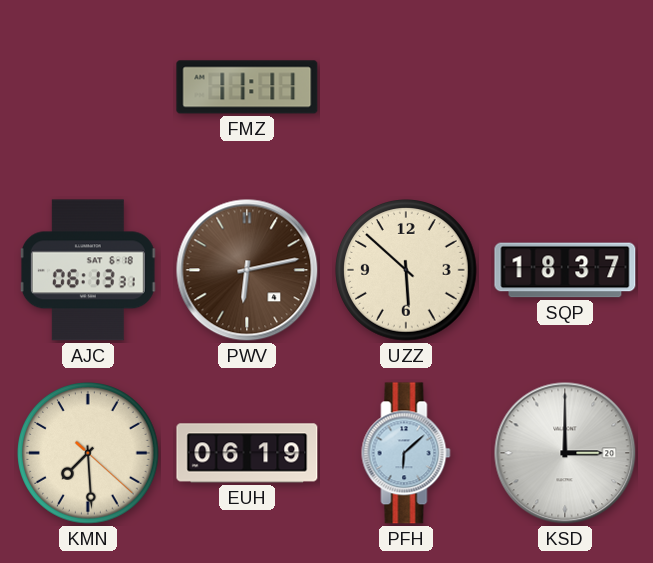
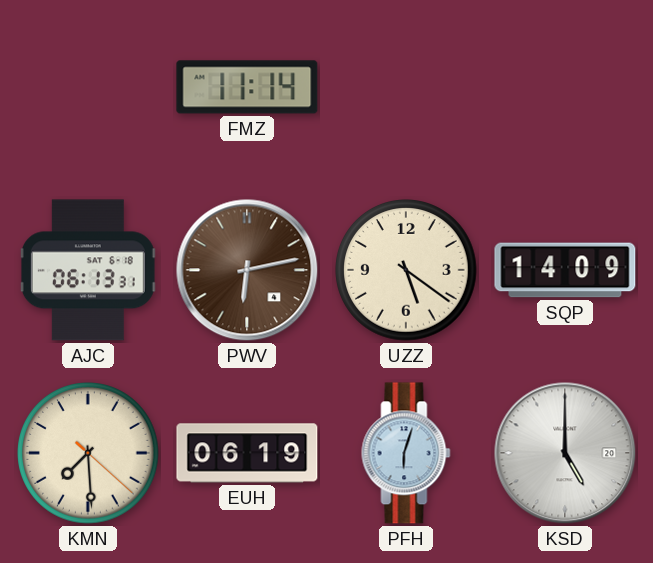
FMZ: 11:11 -> 11:14
UZZ: 5:52 -> 5:21
SQP: 18:37 -> 14:09
PFH: 6:08 -> 6:03
KSD: 3:00 -> 5:00
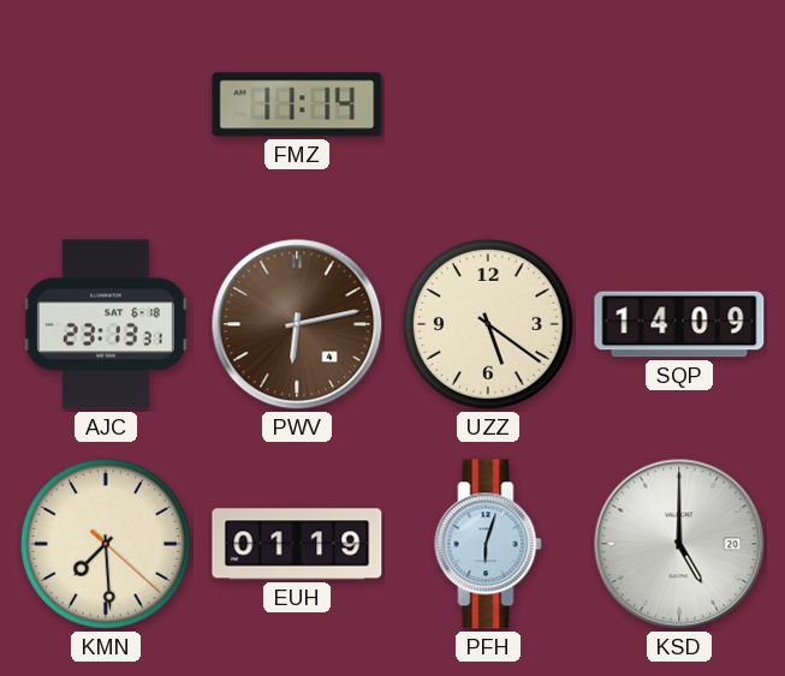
AJC: 06:13 -> 23:13
EUH: 06:19 -> 01:19
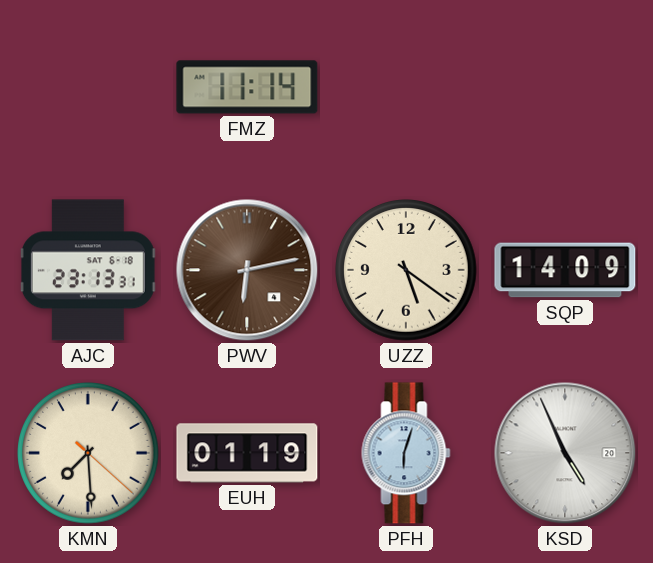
KSD: 5:00 -> 4:56
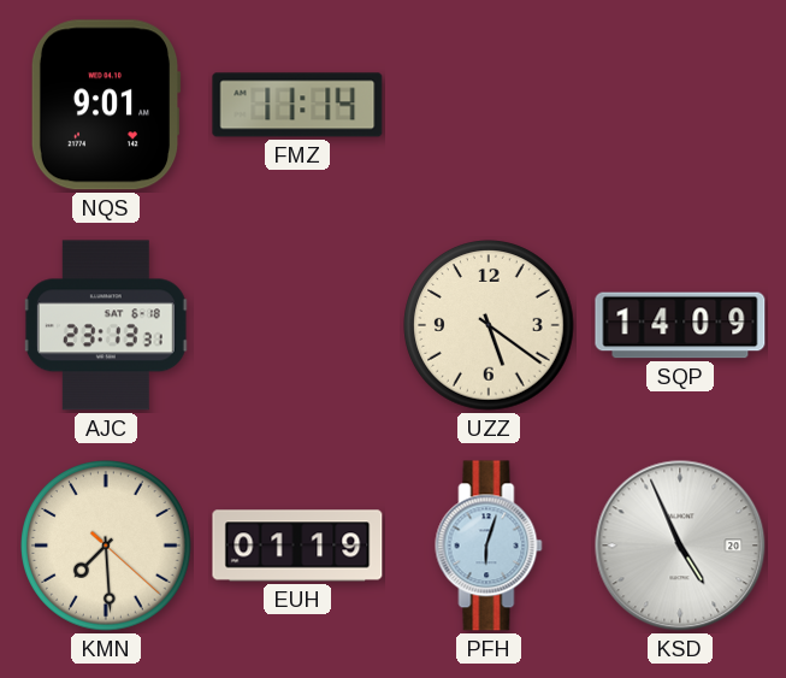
NQS: none -> 9:01
PWV: 6:13 -> none
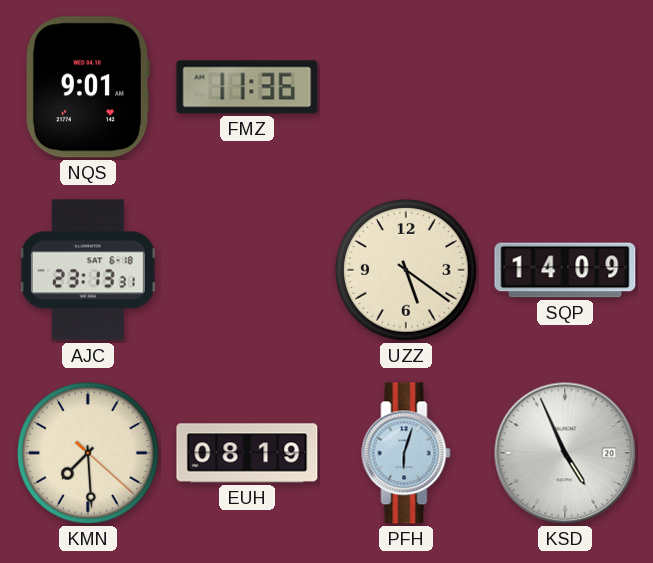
FMZ: 11:14 -> 11:36
EUH: 01:19 -> 08:19
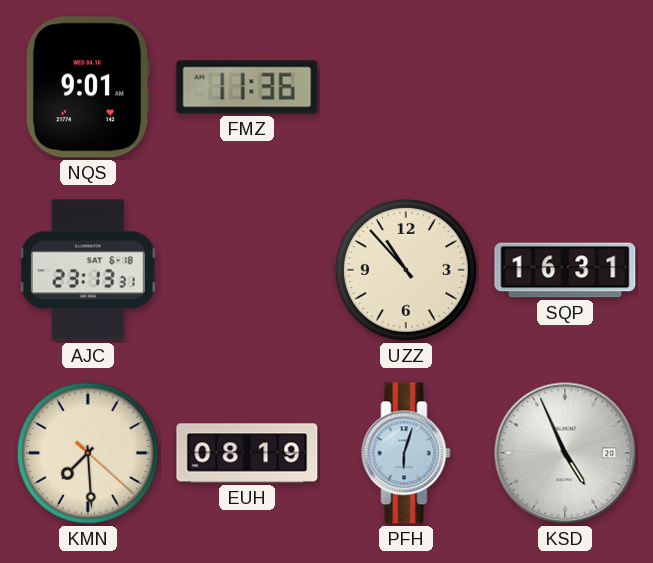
UZZ: 5:21 -> 10:53
SQP: 14:09 -> 16:31
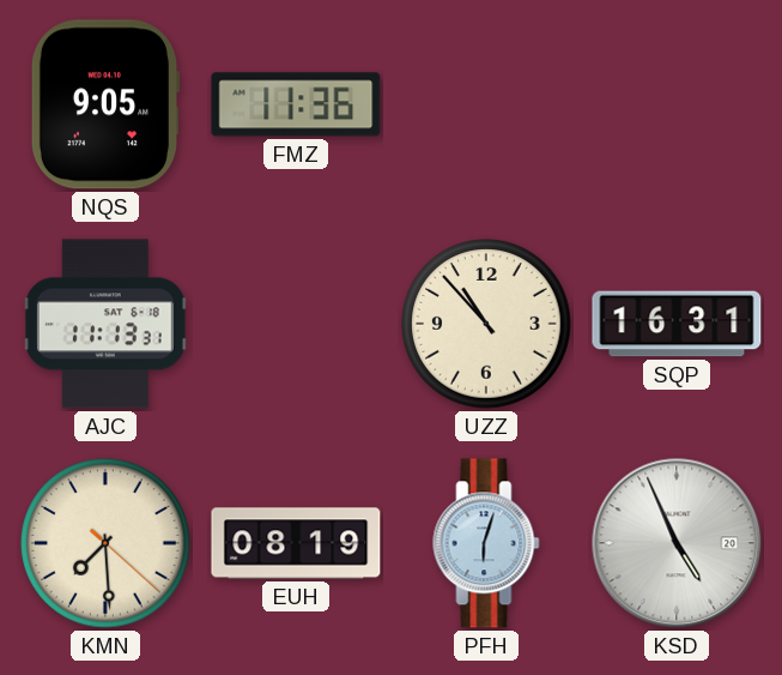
NQS: 9:01 -> 9:05
AJC: 23:13 -> 11:13
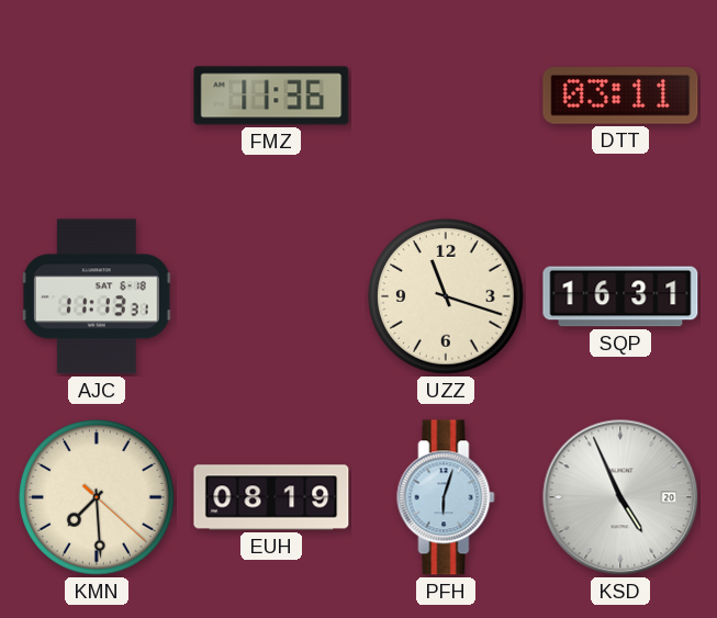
NQS: 9:05 -> none
DTT: none -> 03:11
UZZ: 10:53 -> 11:18
